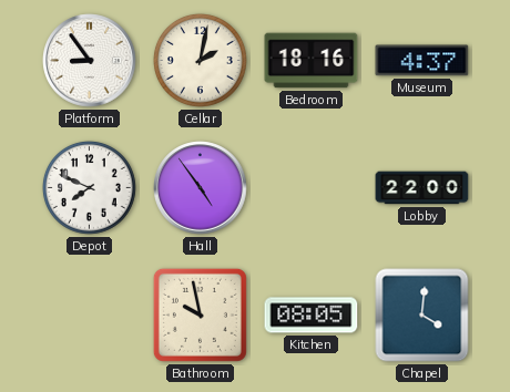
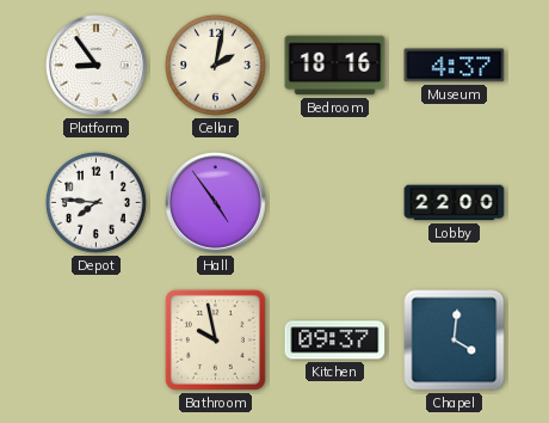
Depot: 7:49 -> 7:46
Kitchen: 08:05 -> 09:37
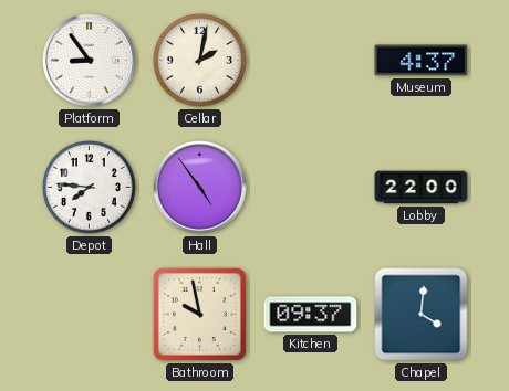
Bedroom: 18:16 -> none
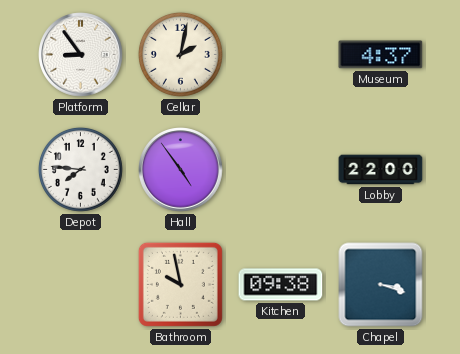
Kitchen: 09:37 -> 09:38
Chapel: 4:01 -> 3:18
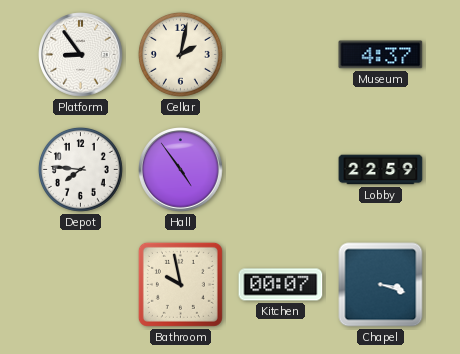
Lobby: 22:00 -> 22:59
Kitchen: 09:38 -> 00:07
